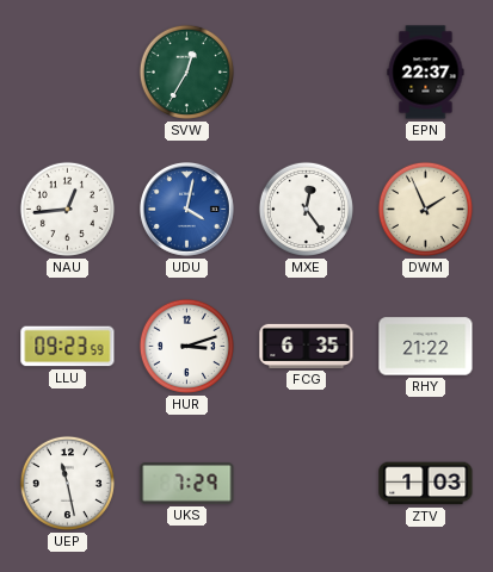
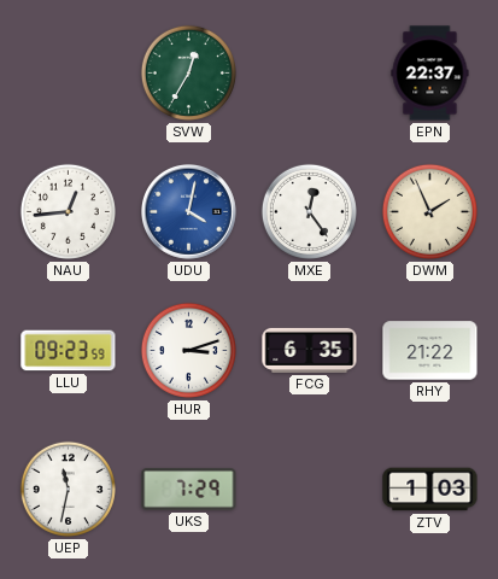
UEP: 11:28 -> 11:32
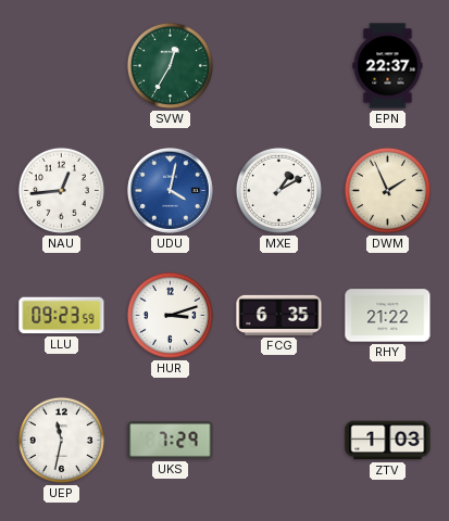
MXE: 12:24 -> 1:10
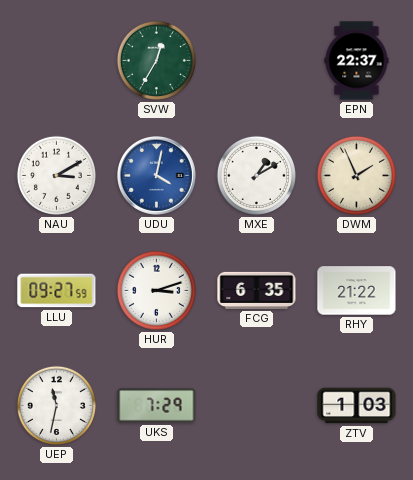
NAU: 12:44 -> 3:10
LLU: 09:23 -> 09:27
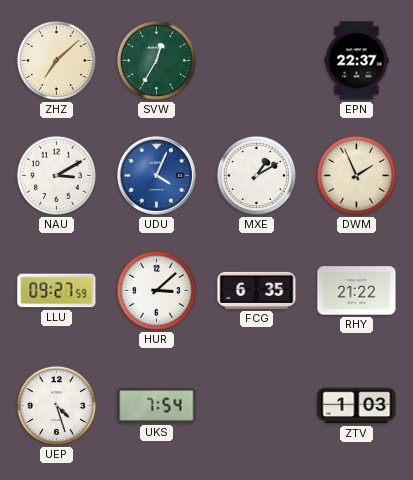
ZHZ: none -> 7:08
UDU: 4:02 -> 4:04
HUR: 3:12 -> 3:08
UEP: 11:32 -> 4:27
UKS: 7:29 -> 7:54
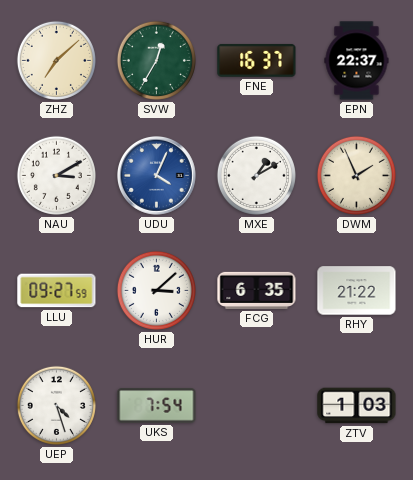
FNE: none -> 16:37
